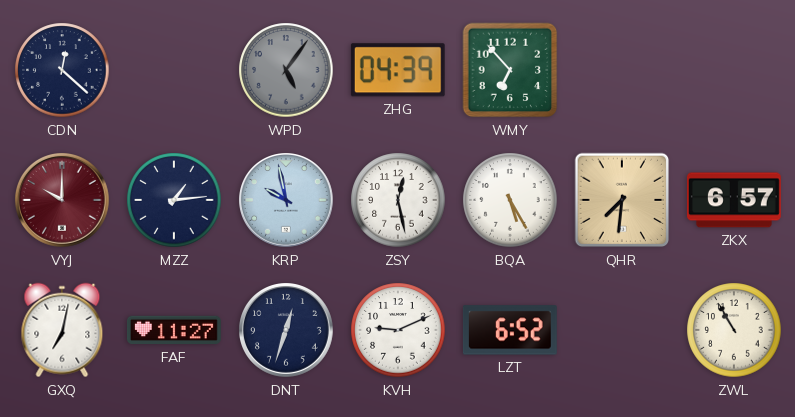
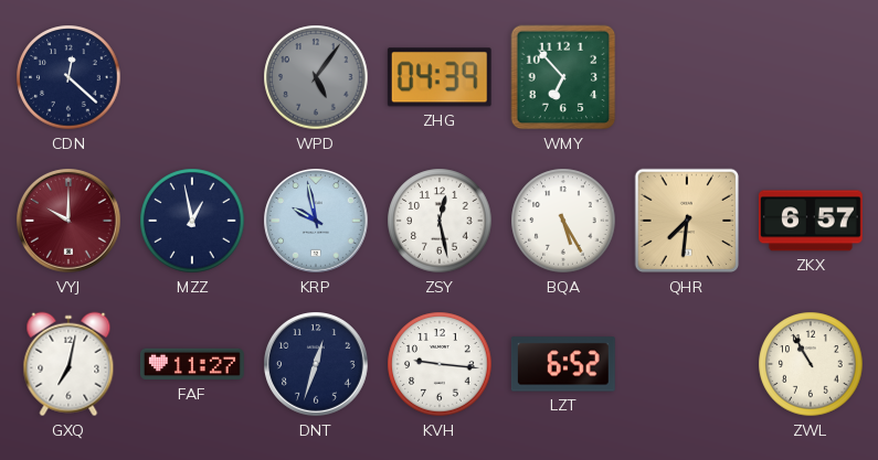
MZZ: 1:14 -> 12:58
KVH: 9:11 -> 9:16
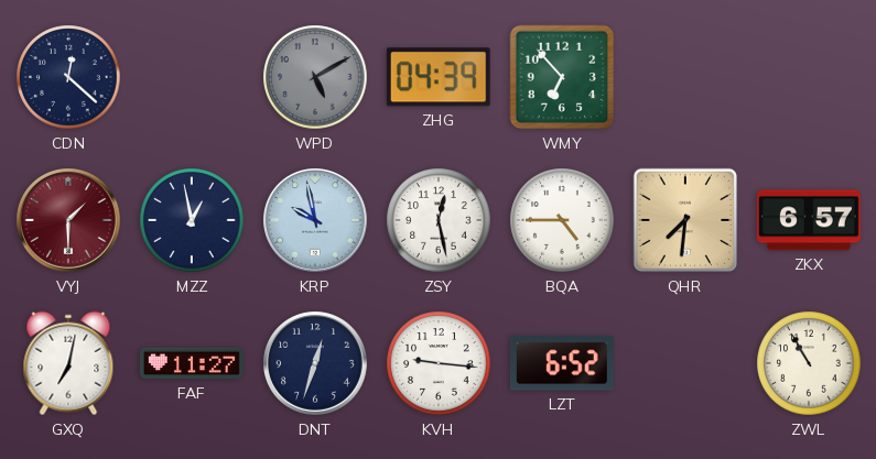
WPD: 5:06 -> 5:10
VYJ: 10:00 -> 1:30
BQA: 5:25 -> 4:45
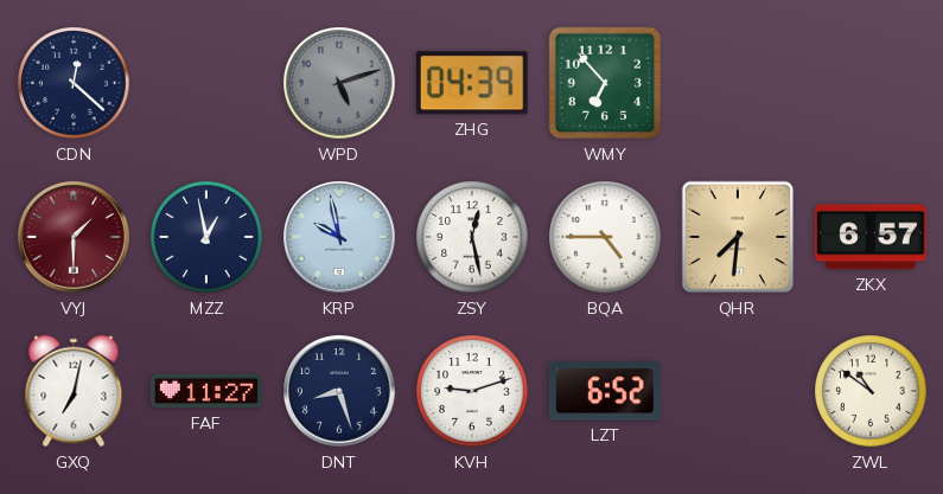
WPD: 5:10 -> 5:12
DNT: 12:33 -> 8:27
KVH: 9:16 -> 9:12
ZWL: 10:55 -> 10:51
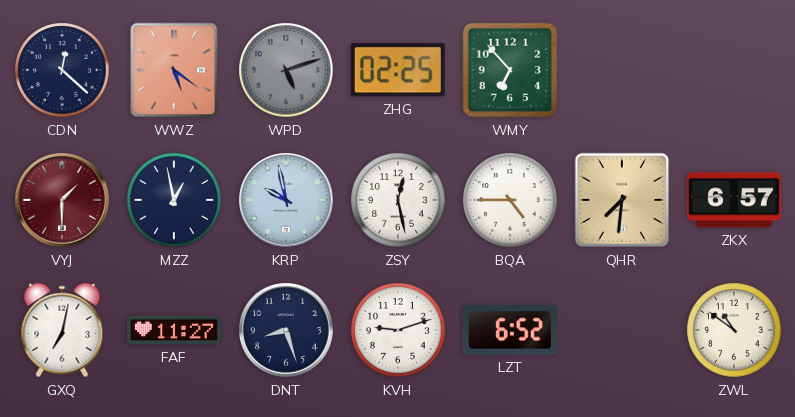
WWZ: none -> 5:21
ZHG: 04:39 -> 02:25
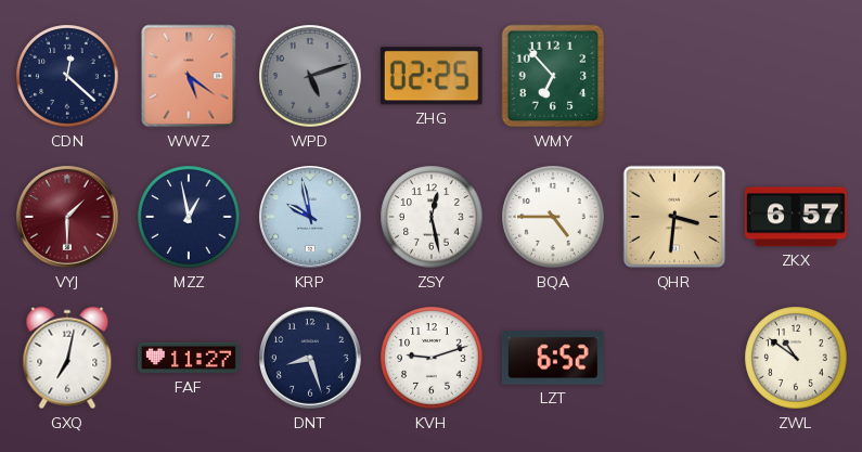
QHR: 7:31 -> 3:31
